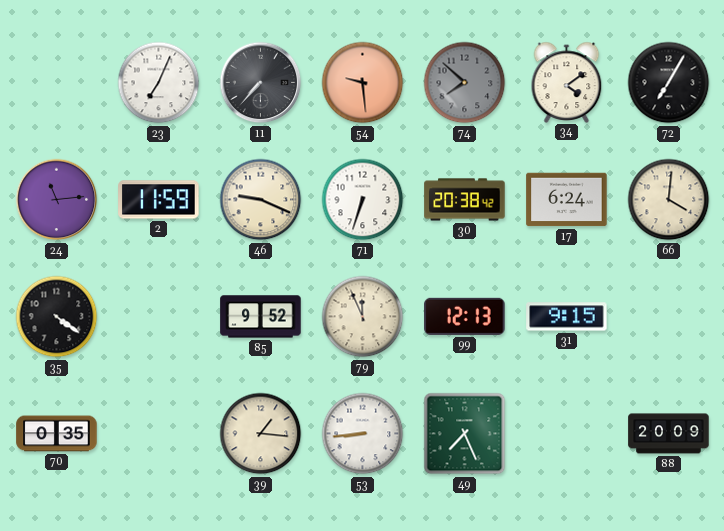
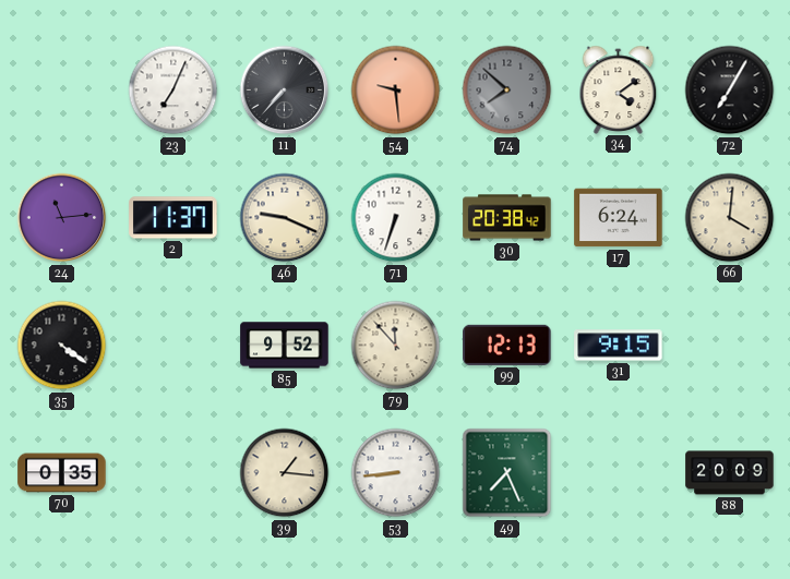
2: 11:59 -> 11:37
79: 11:56 -> 11:53
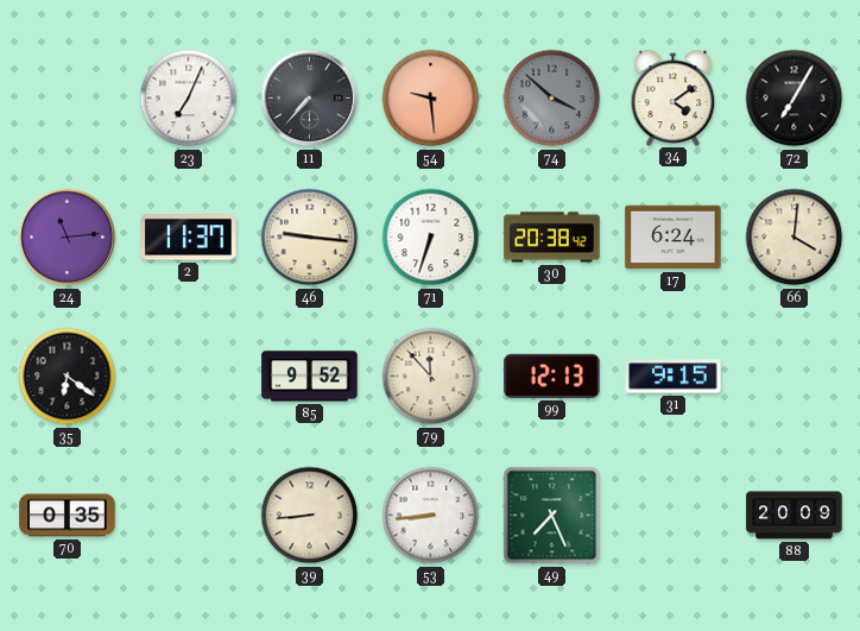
74: 7:52 -> 3:52
46: 9:19 -> 9:16
35: 4:21 -> 6:21
39: 1:16 -> 8:44
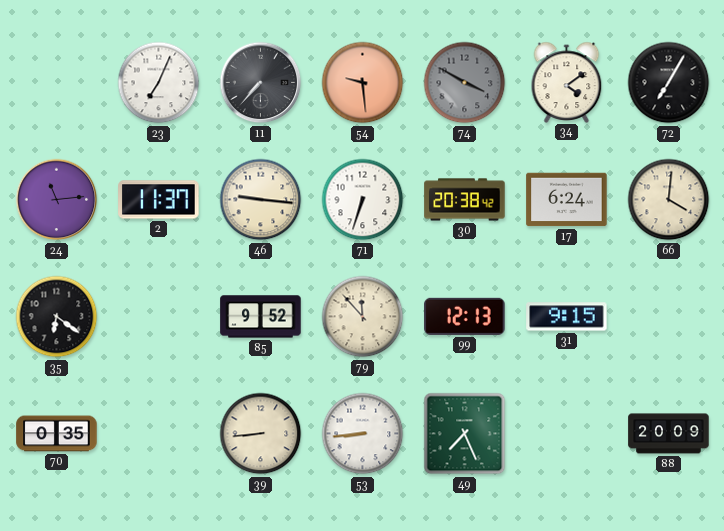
74: 3:52 -> 3:50
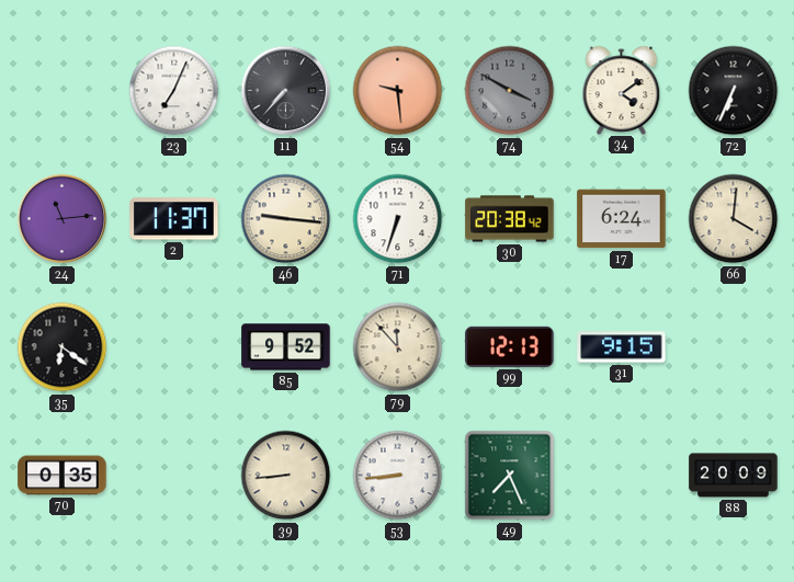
72: 7:05 -> 6:34
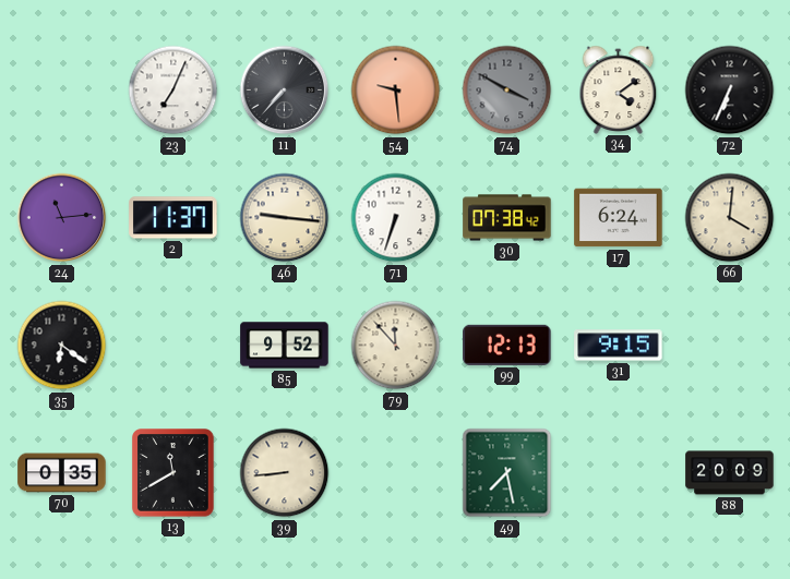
30: 20:38 -> 07:38
13: none -> 11:40
53: 8:44 -> none
49: 7:26 -> 7:28
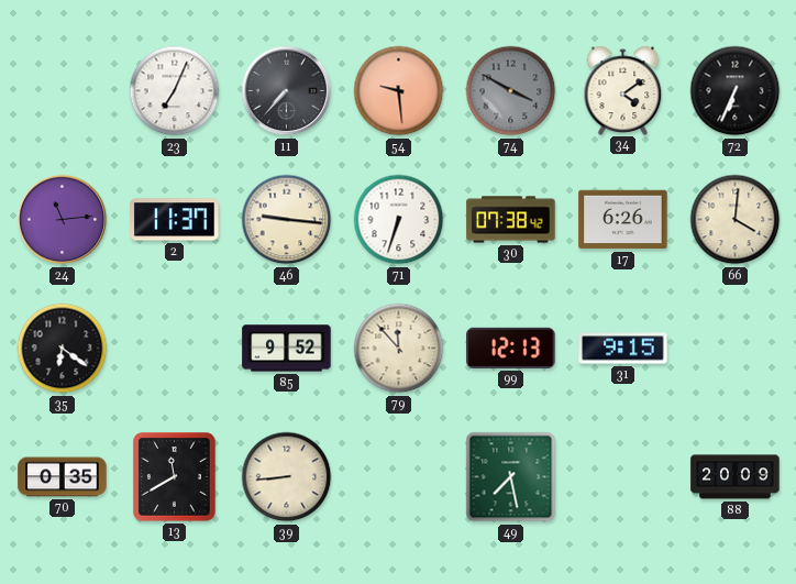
17: 6:24 -> 6:26
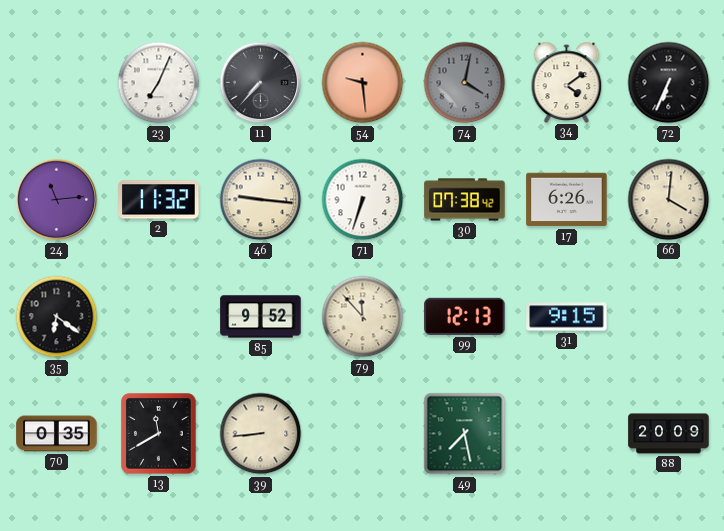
74: 3:50 -> 4:02
2: 11:37 -> 11:32
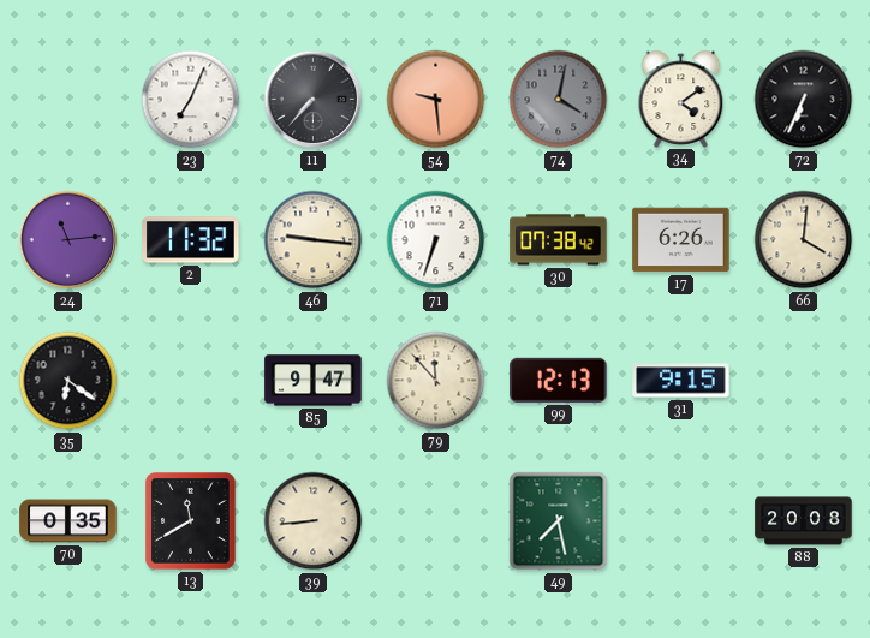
85: 9:52 -> 9:47
88: 20:09 -> 20:08
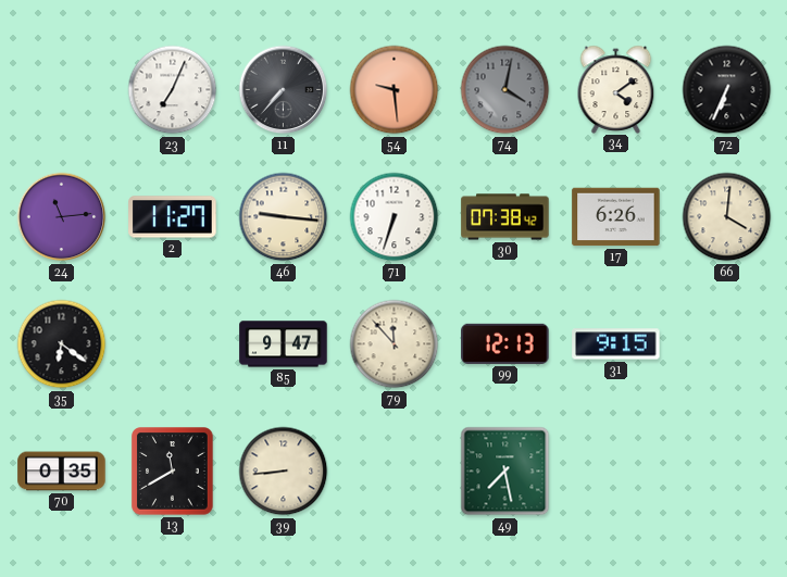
2: 11:32 -> 11:27
88: 20:08 -> none
